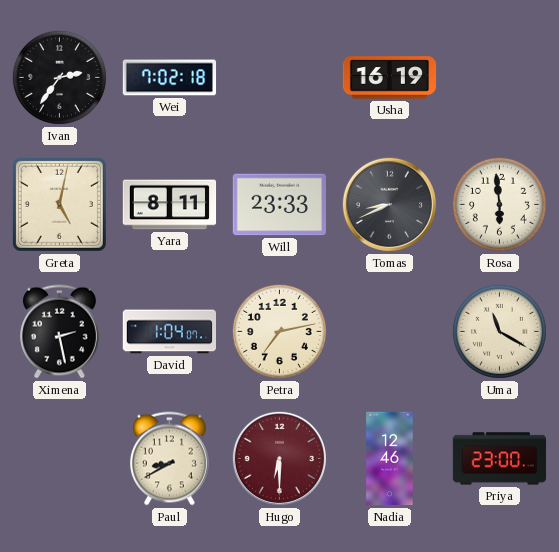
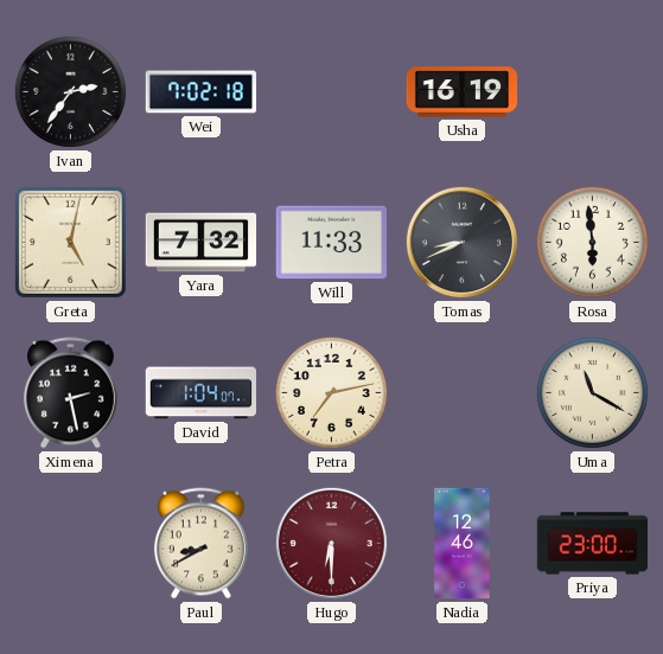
Yara: 8:11 -> 7:32
Will: 23:33 -> 11:33
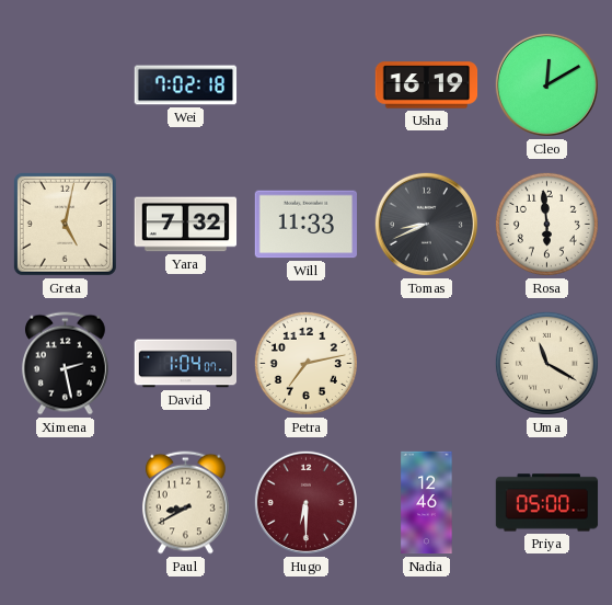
Ivan: 2:36 -> none
Cleo: none -> 12:10
Priya: 23:00 -> 05:00
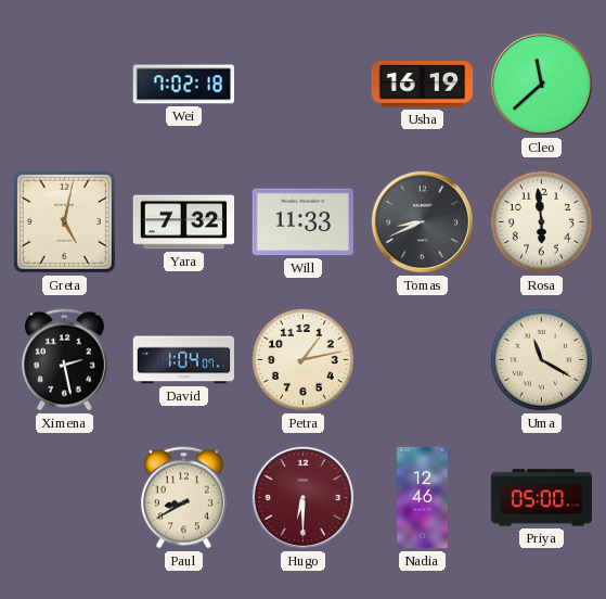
Cleo: 12:10 -> 11:38
Petra: 7:13 -> 1:13
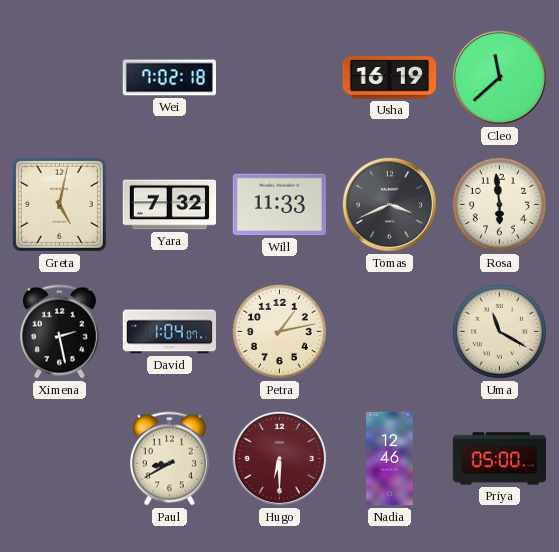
Tomas: 8:41 -> 3:41
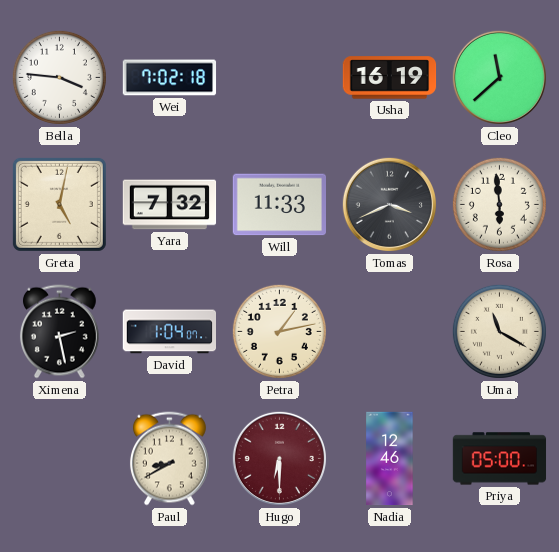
Bella: none -> 3:46
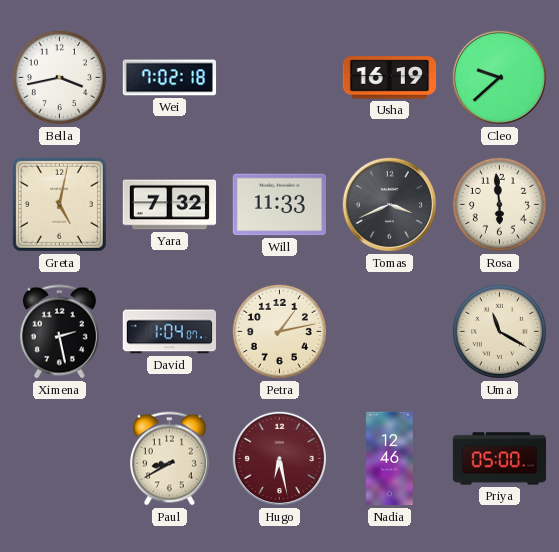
Bella: 3:46 -> 3:43
Cleo: 11:38 -> 9:38
Hugo: 6:30 -> 6:28
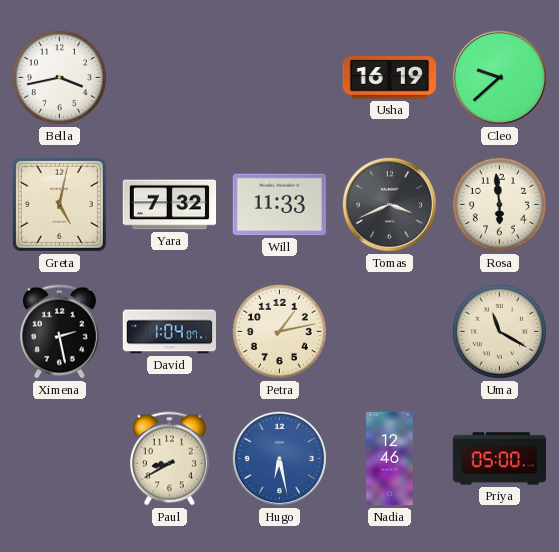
Wei: 7:02 -> none
Hugo dial: burgundy -> blue
